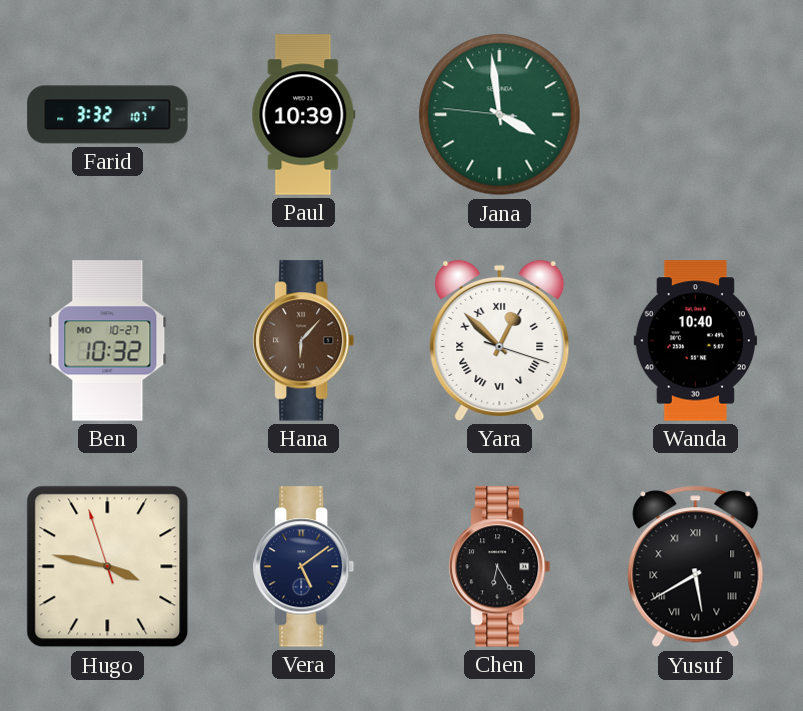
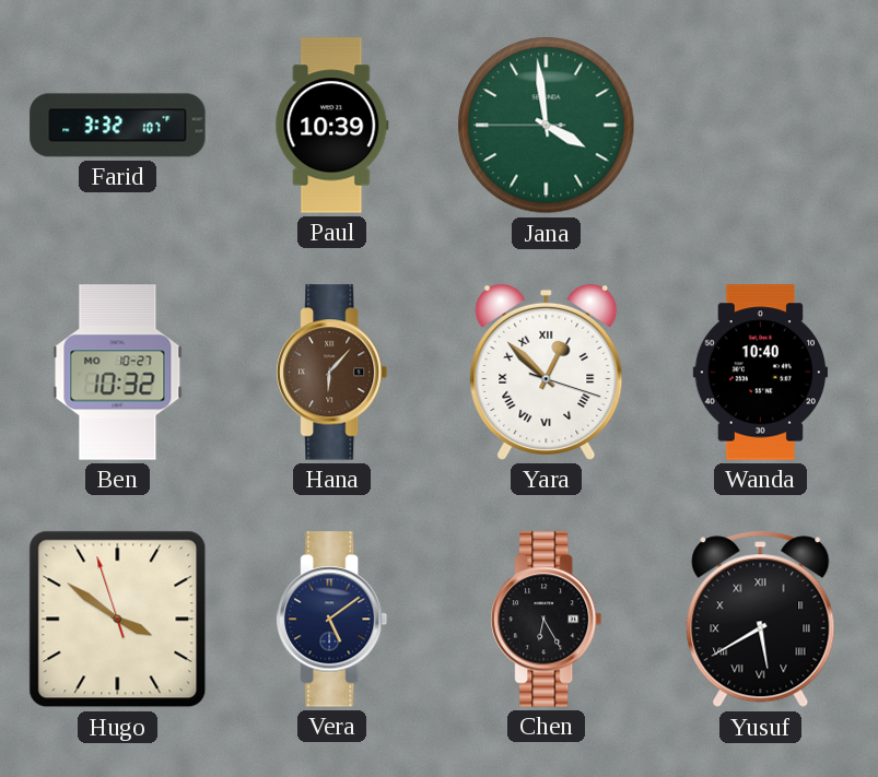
Jana: 3:58:46 -> 3:58:45
Hugo: 3:46 -> 3:50
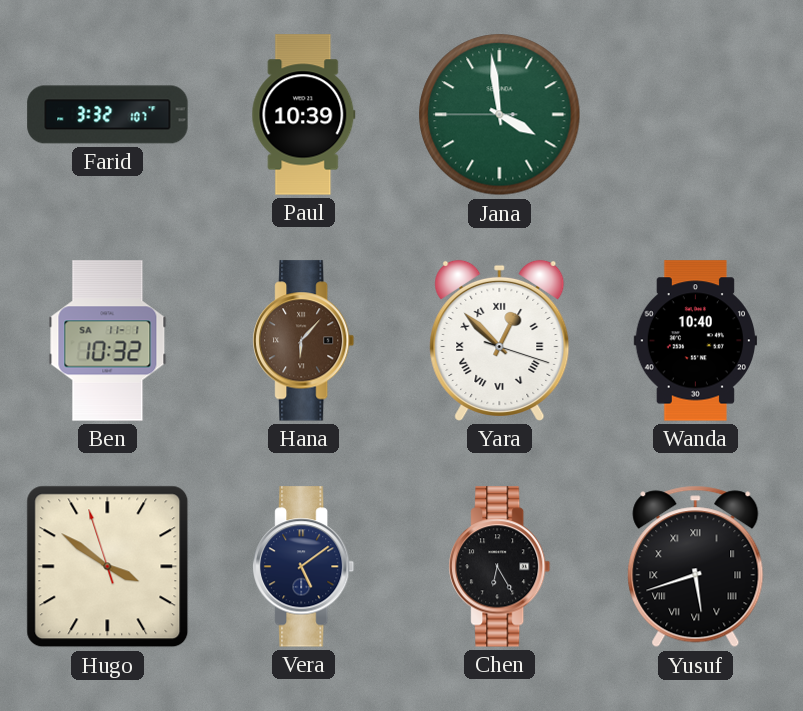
Ben date: MO 10-27 -> SA 11-1
Yusuf: 5:40 -> 5:42
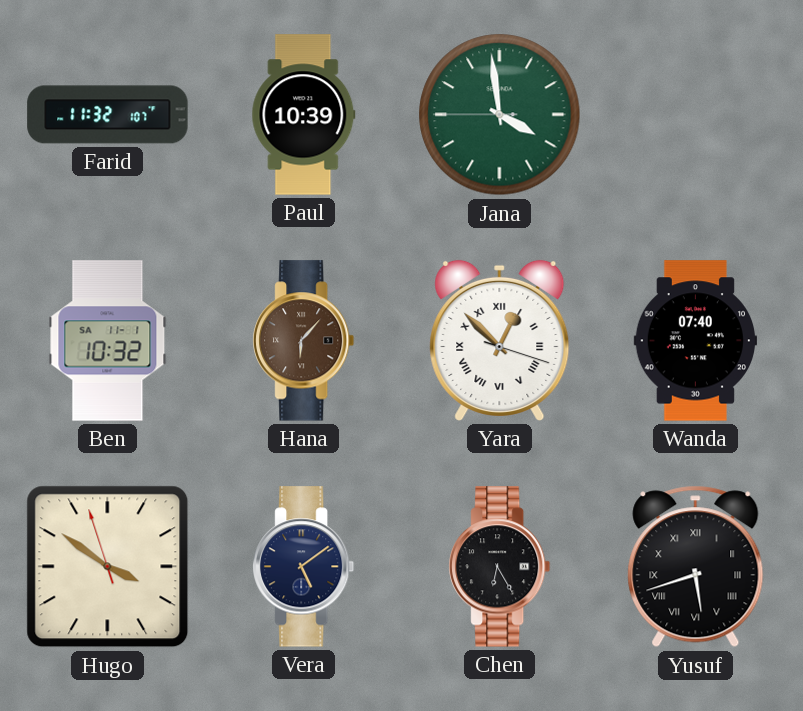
Farid: 3:32 -> 11:32
Wanda: 10:40 -> 07:40
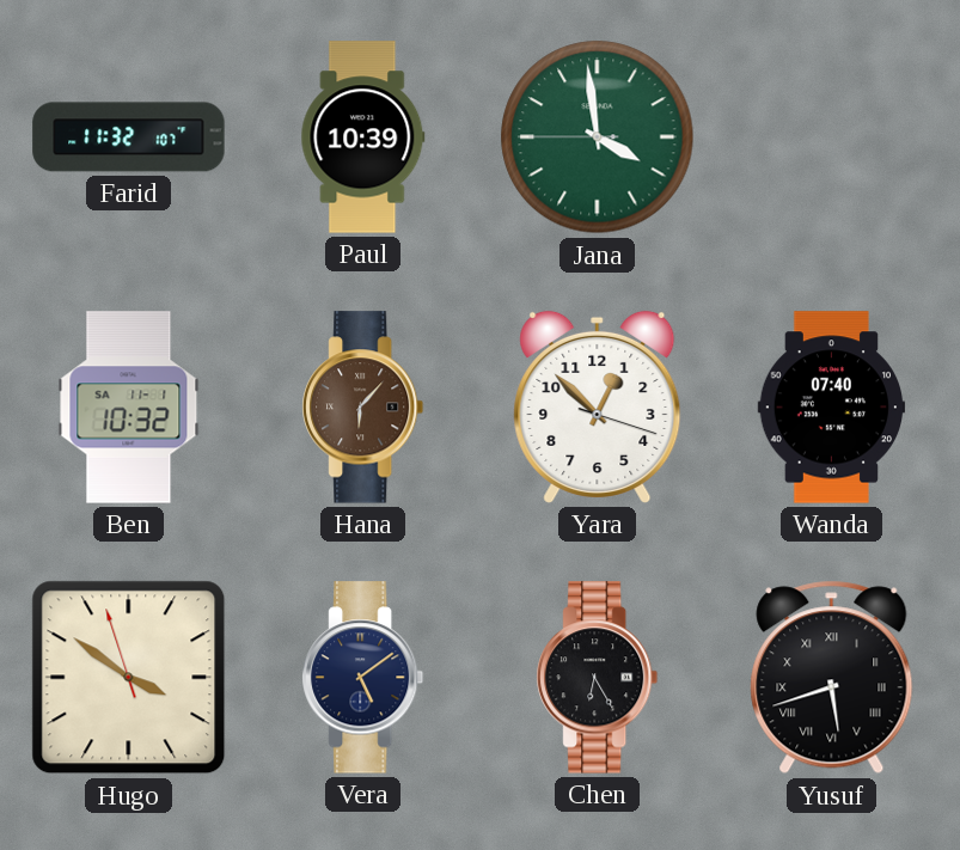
Yara numerals: Roman -> Arabic
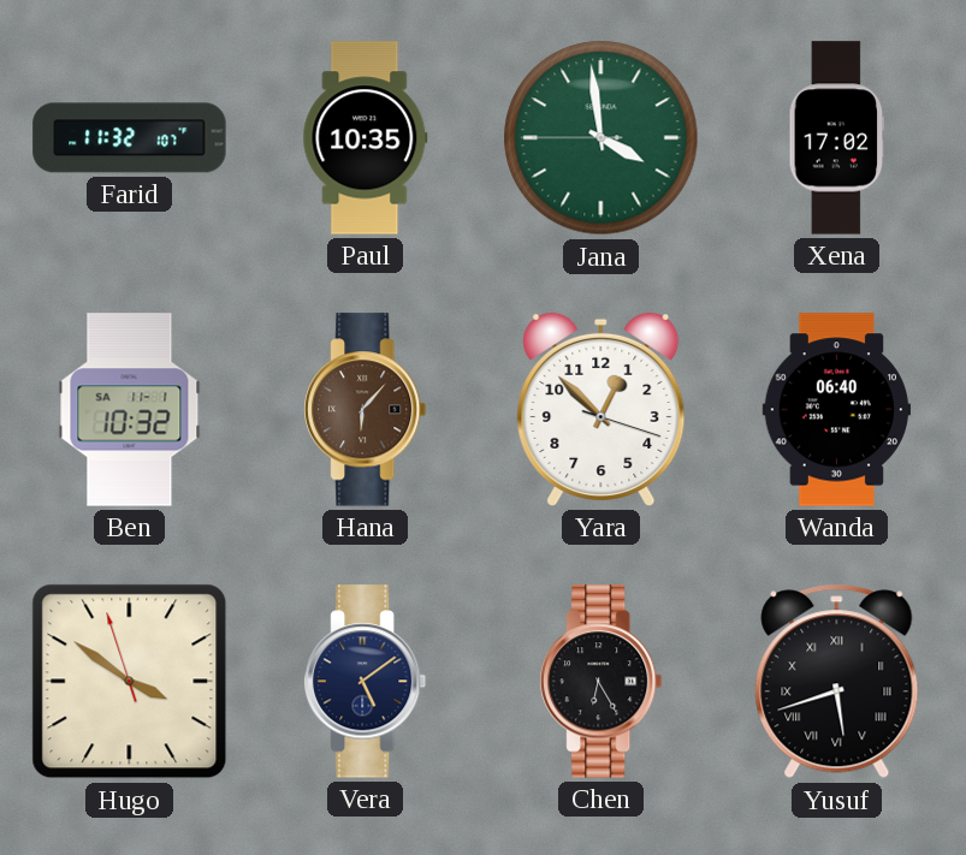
Paul: 10:39 -> 10:35
Xena: none -> 17:02
Wanda: 07:40 -> 06:40
